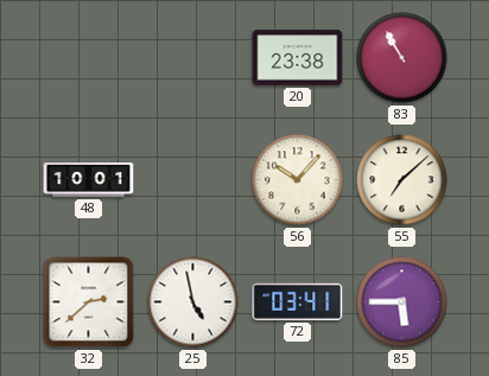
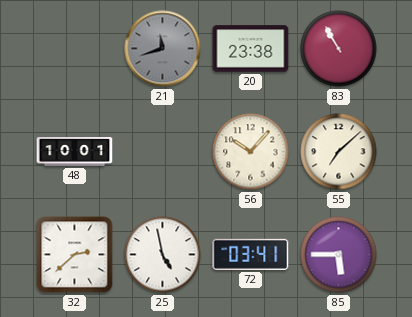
21: none -> 11:42
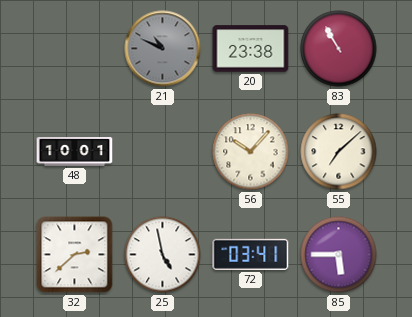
21: 11:42 -> 10:49
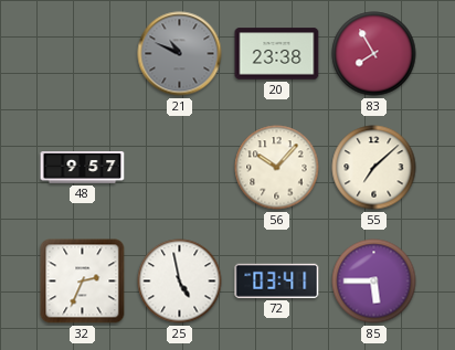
83: 10:55 -> 7:55
48: 10:01 -> 9:57
32: 2:38 -> 2:34
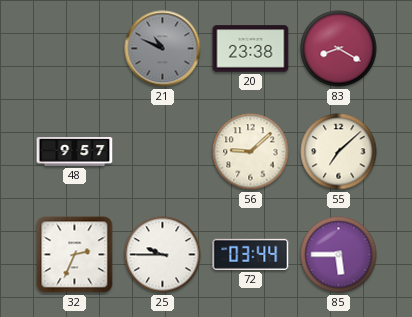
83: 7:55 -> 8:20
56: 10:07 -> 9:08
25: 4:58 -> 9:45
72: 03:41 -> 03:44
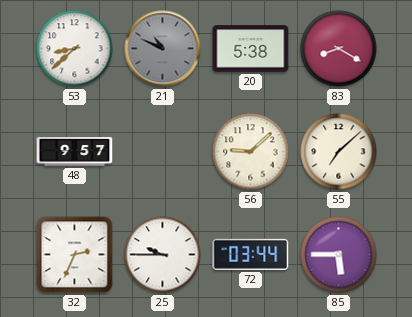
53: none -> 8:38
20: 23:38 -> 5:38
